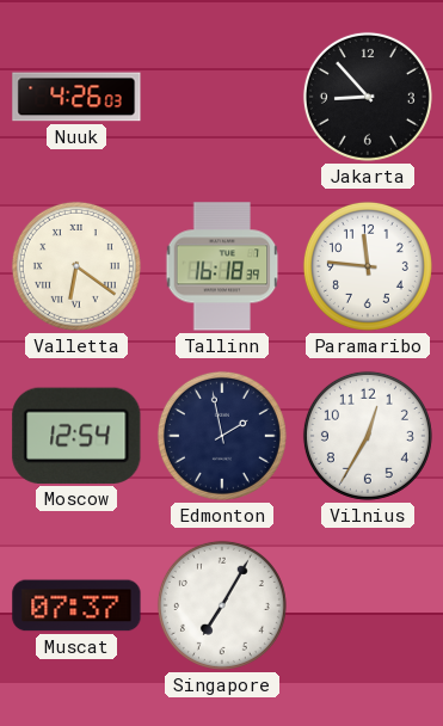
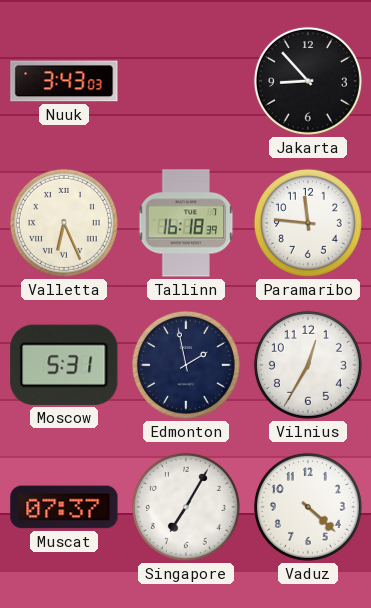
Nuuk: 4:26 -> 3:43
Valletta: 6:21 -> 6:26
Moscow: 12:54 -> 5:31
Vaduz: none -> 4:22
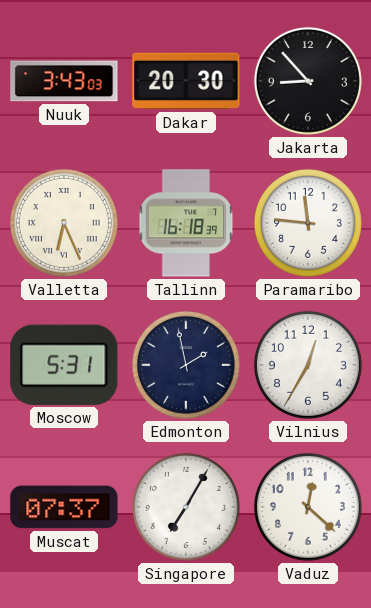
Dakar: none -> 20:30
Vaduz: 4:22 -> 12:22
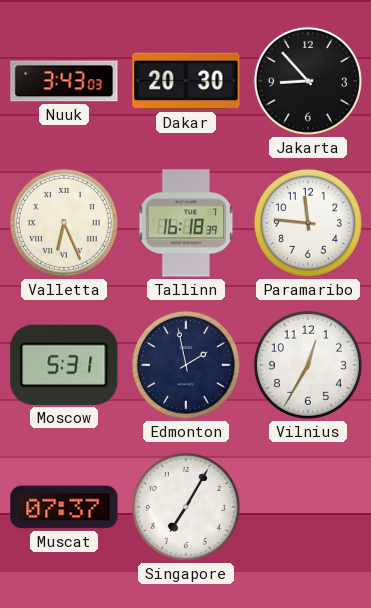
Vaduz: 12:22 -> none
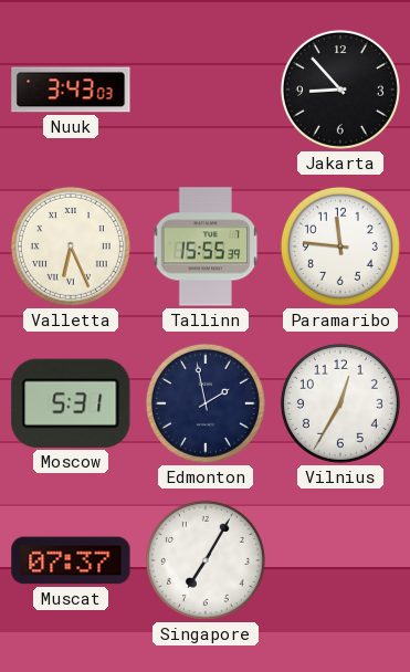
Dakar: 20:30 -> none
Tallinn: 16:18 -> 15:55
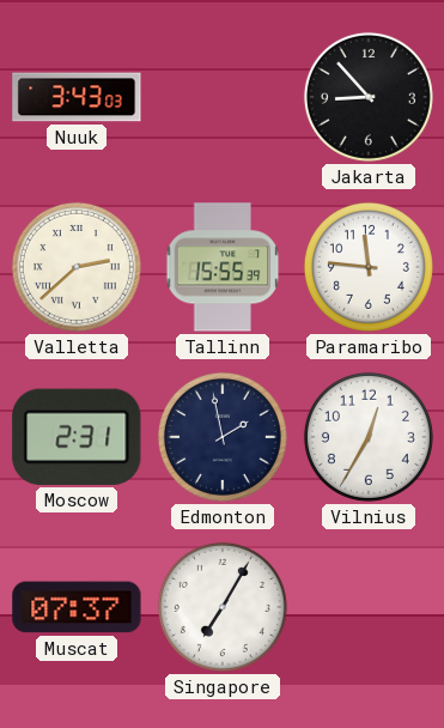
Valletta: 6:26 -> 2:38
Moscow: 5:31 -> 2:31
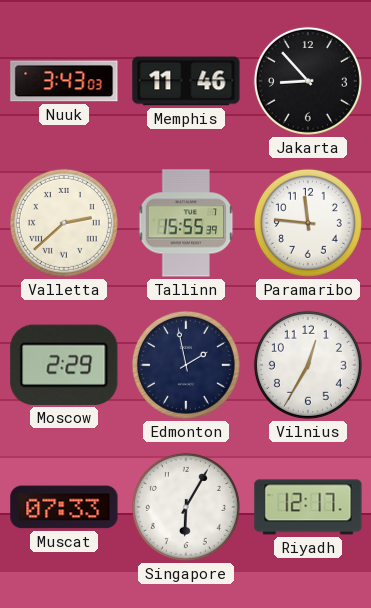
Memphis: none -> 11:46
Moscow: 2:31 -> 2:29
Muscat: 07:37 -> 07:33
Singapore: 7:05 -> 6:05
Riyadh: none -> 12:17
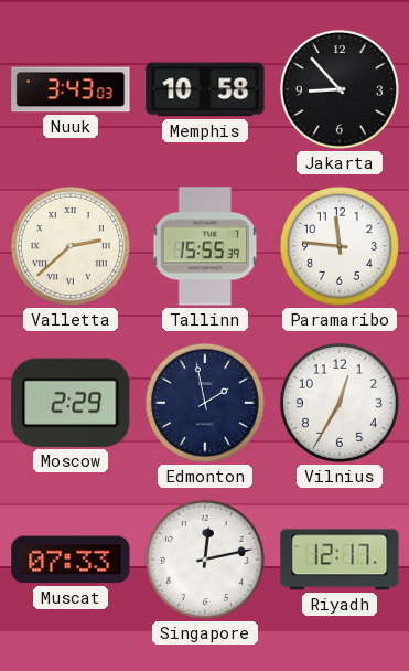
Memphis: 11:46 -> 10:58
Singapore: 6:05 -> 12:13
